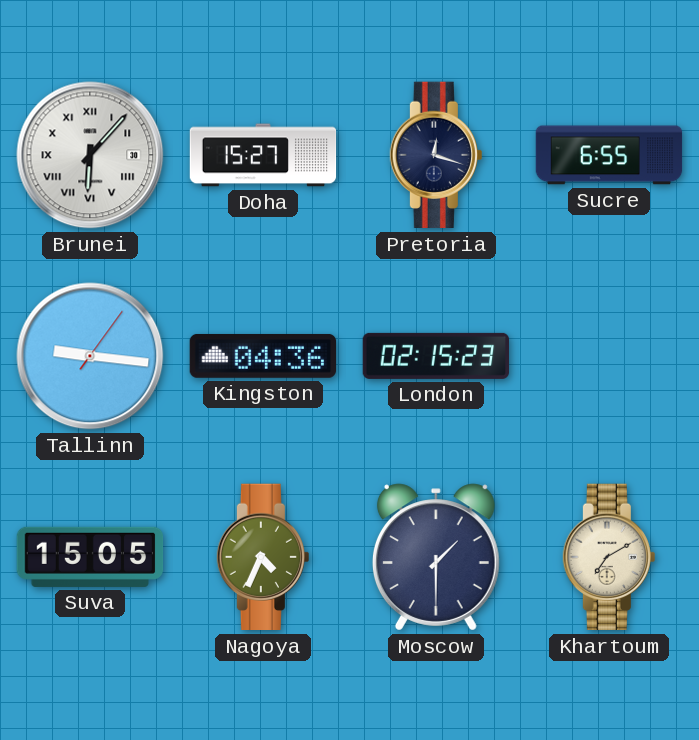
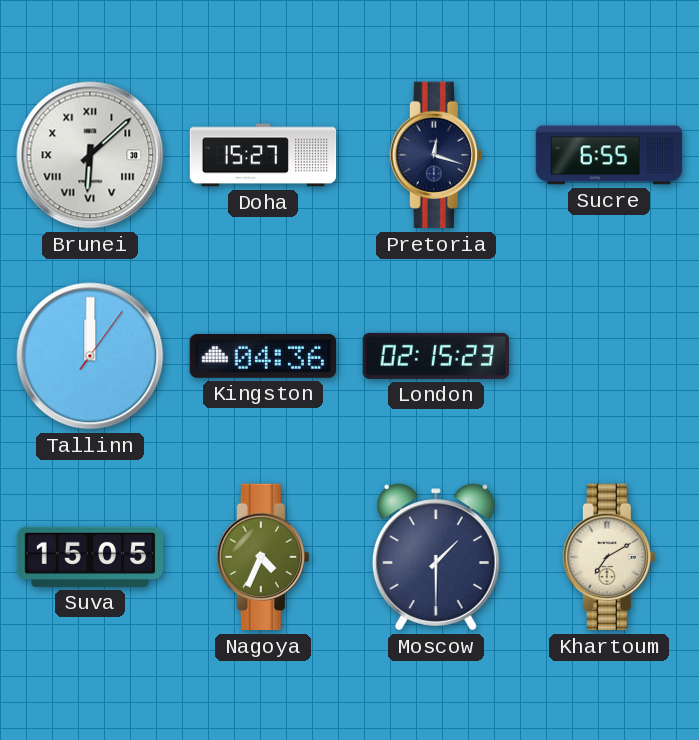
Brunei: 6:07 -> 6:08
Tallinn: 9:16 -> 12:00
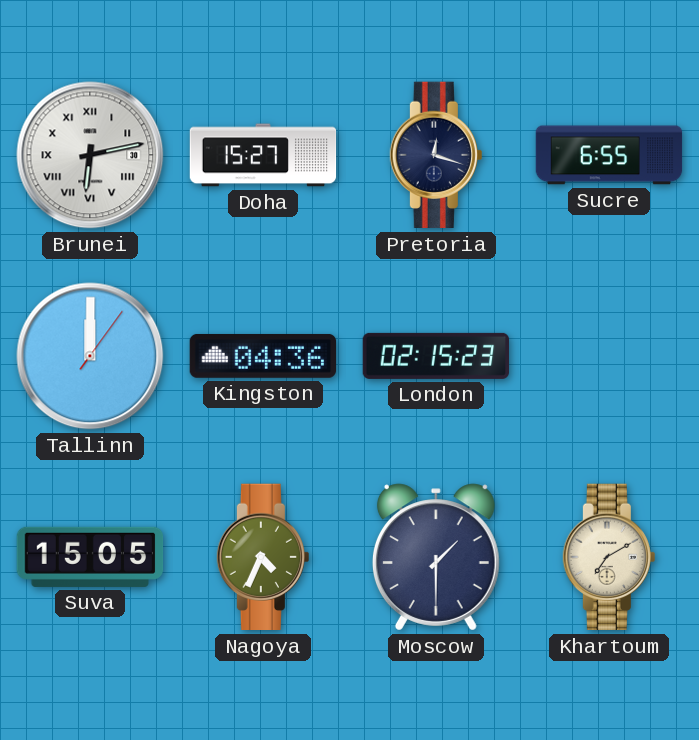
Brunei: 6:08 -> 6:13
